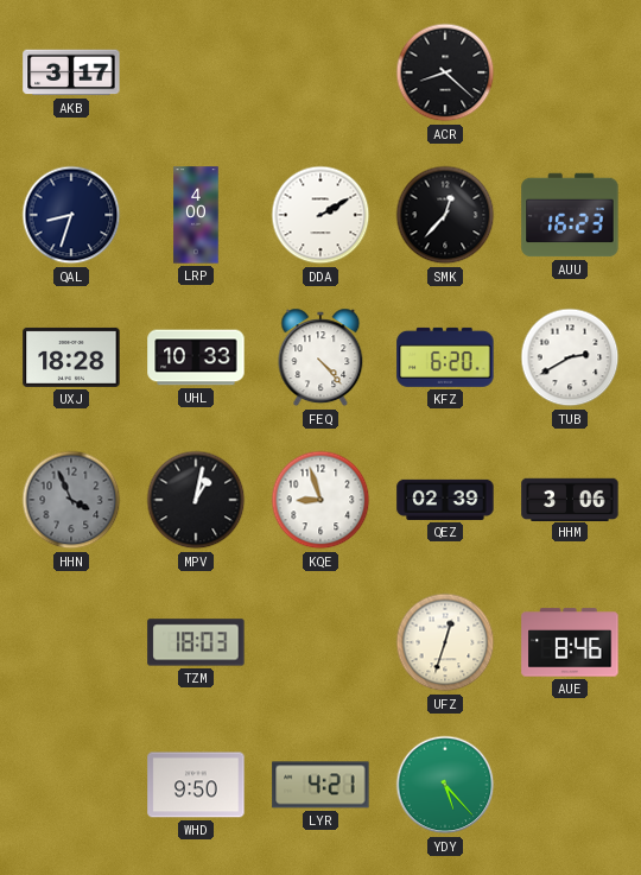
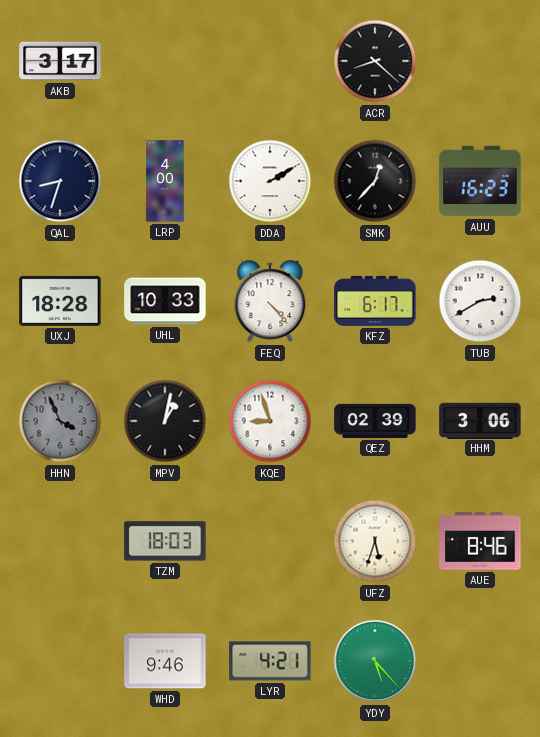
KFZ: 6:20 -> 6:17
UFZ: 12:33 -> 5:33
WHD: 9:50 -> 9:46
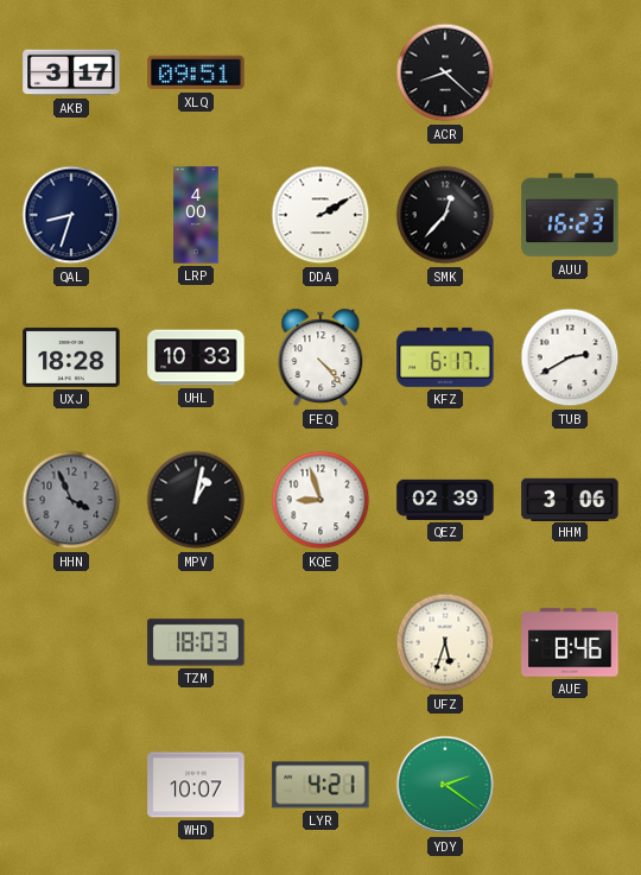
XLQ: none -> 09:51
WHD: 9:46 -> 10:07
YDY: 5:23 -> 2:21
